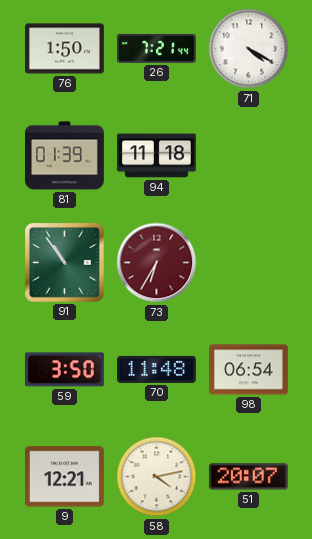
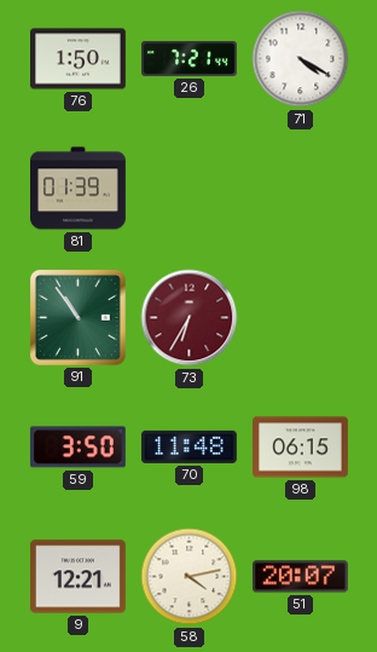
94: 11:18 -> none
98: 06:54 -> 06:15
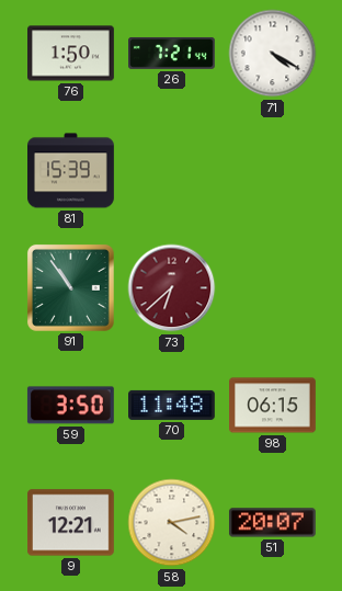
81: 01:39 -> 15:39
73: 6:35 -> 6:38
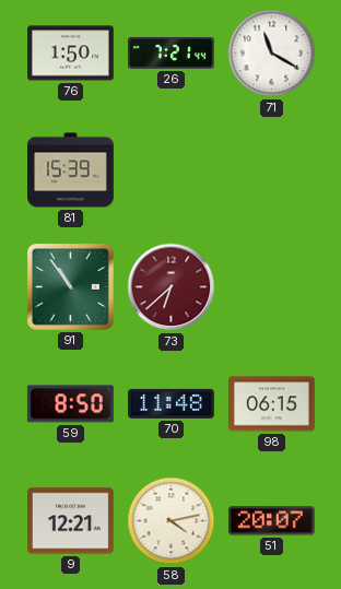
71: 4:20 -> 11:20
59: 3:50 -> 8:50
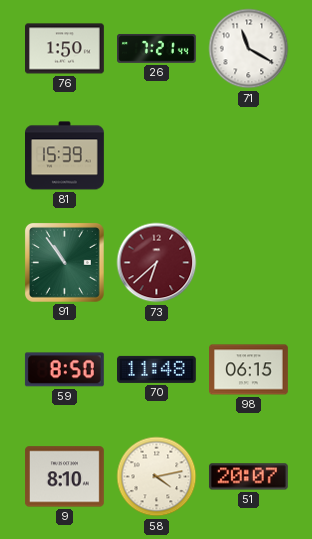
9: 12:21 -> 8:10
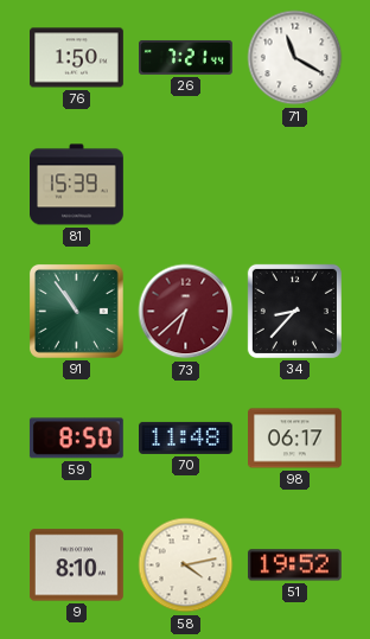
34: none -> 8:37
98: 06:15 -> 06:17
51: 20:07 -> 19:52
